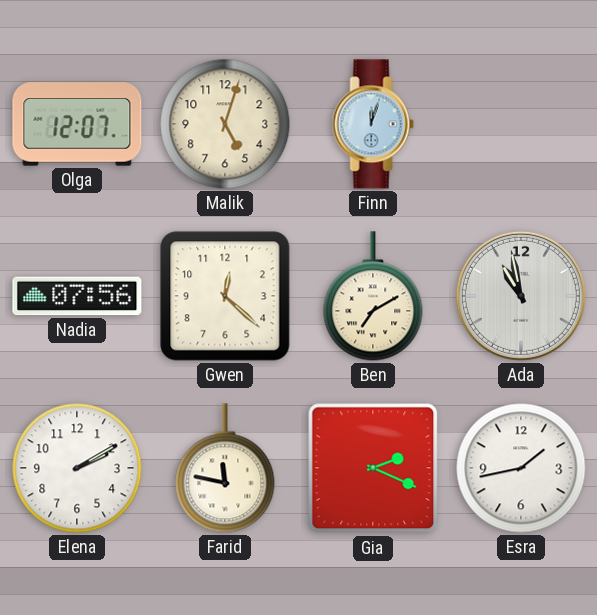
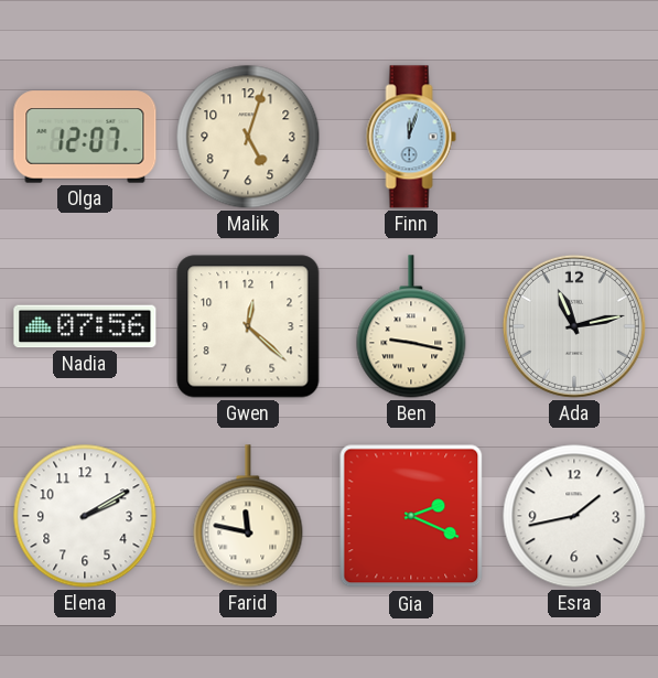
Ben: 7:10 -> 9:17
Ada: 10:58 -> 11:13
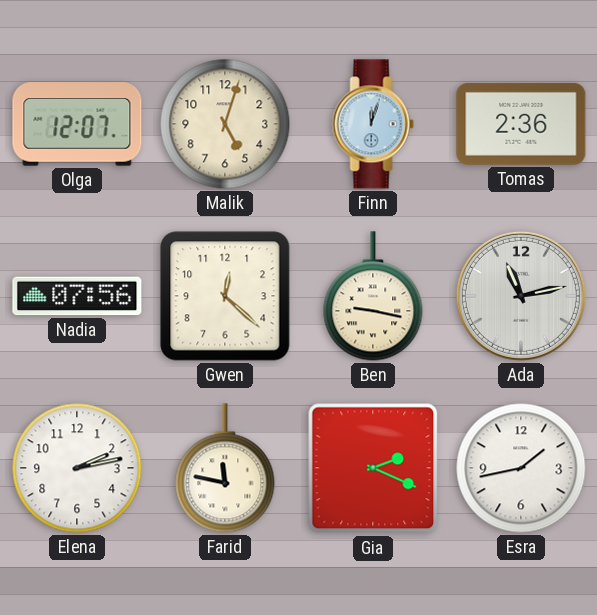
Tomas: none -> 2:36
Elena: 2:10 -> 2:13
